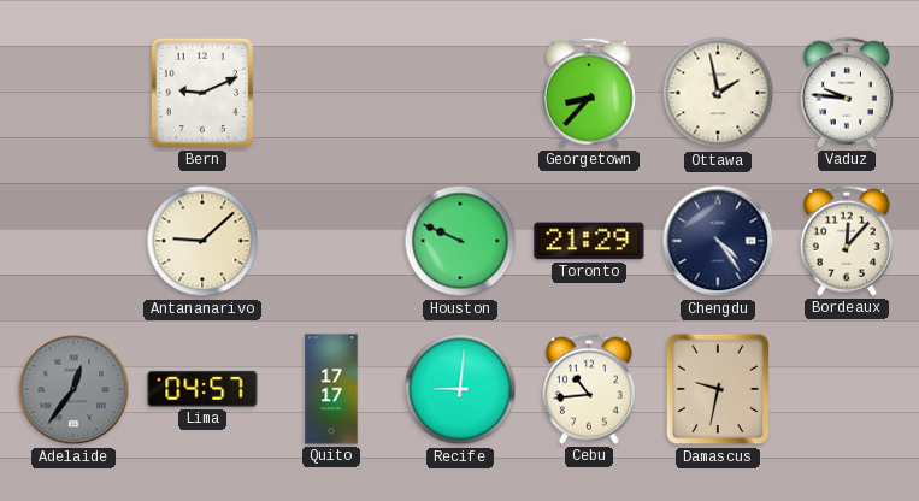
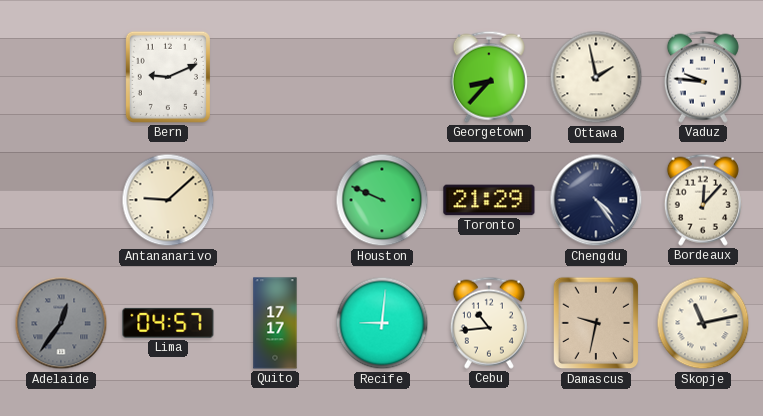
Skopje: none -> 11:13
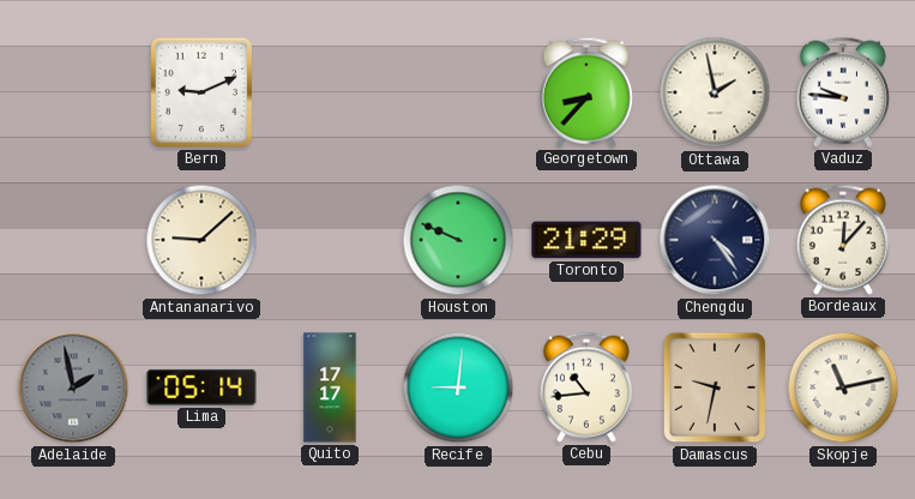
Adelaide: 12:36 -> 1:58
Lima: 04:57 -> 05:14
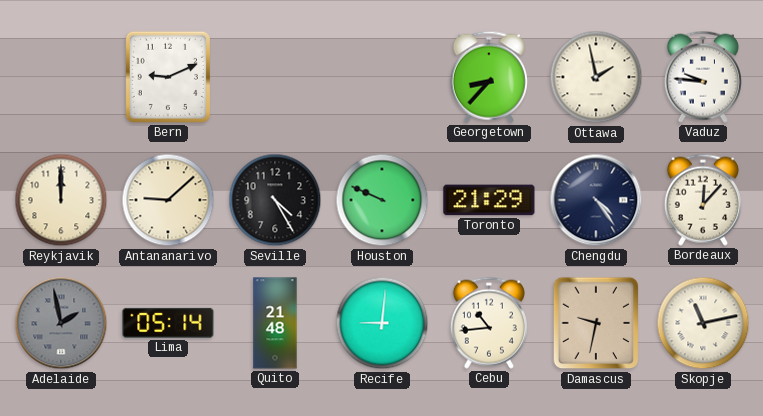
Reykjavik: none -> 12:00
Seville: none -> 4:25
Quito: 17:17 -> 21:48
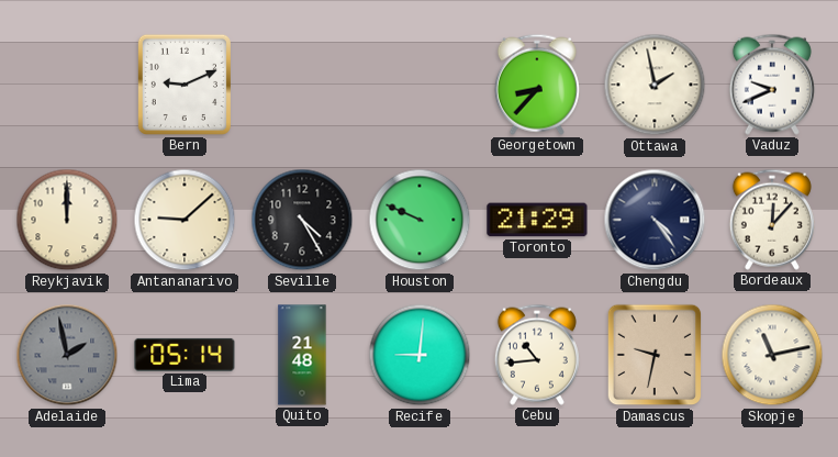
Vaduz: 9:46 -> 9:41
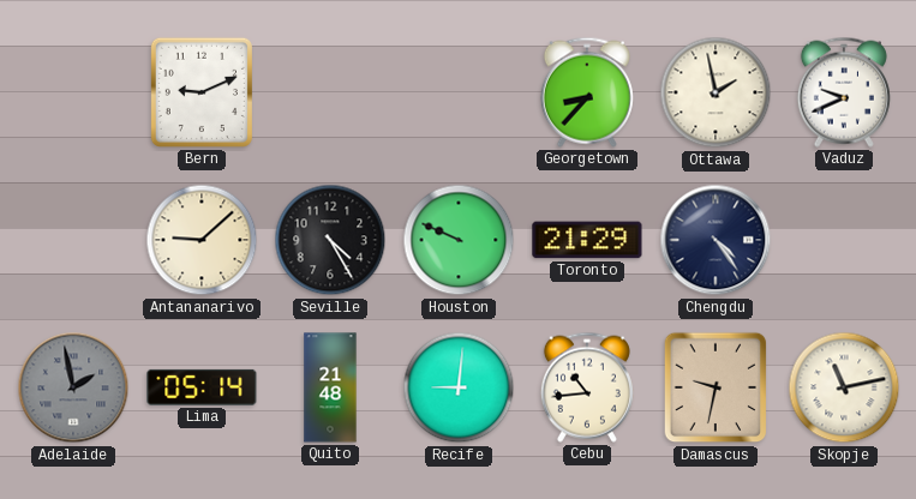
Reykjavik: 12:00 -> none
Bordeaux: 12:07 -> none
